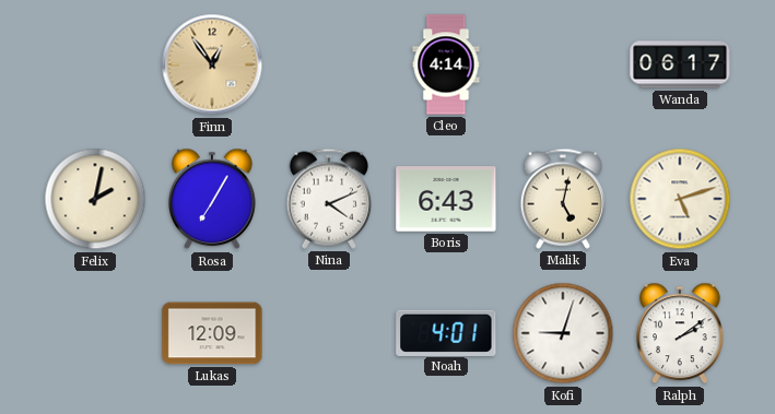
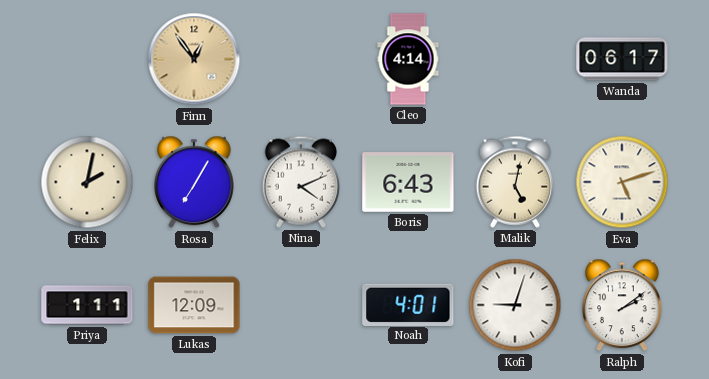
Priya: none -> 1:11
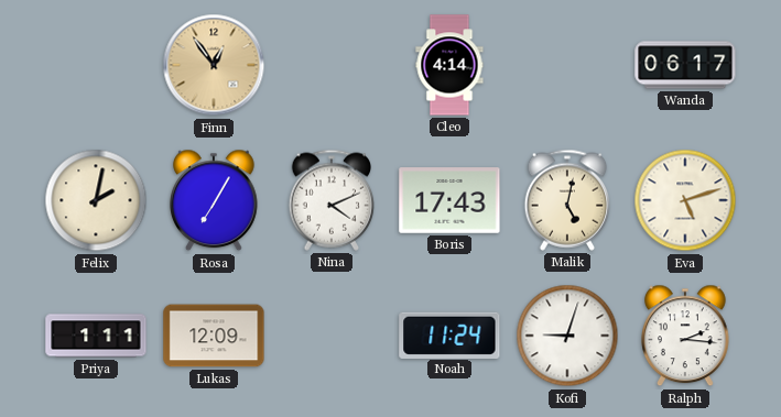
Boris: 6:43 -> 17:43
Noah: 4:01 -> 11:24
Ralph: 2:09 -> 2:16
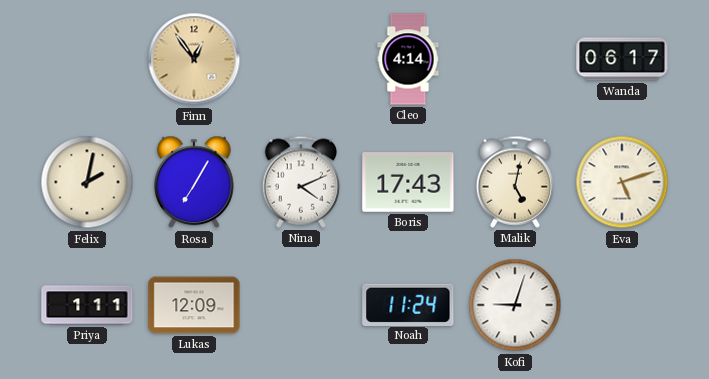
Ralph: 2:16 -> none
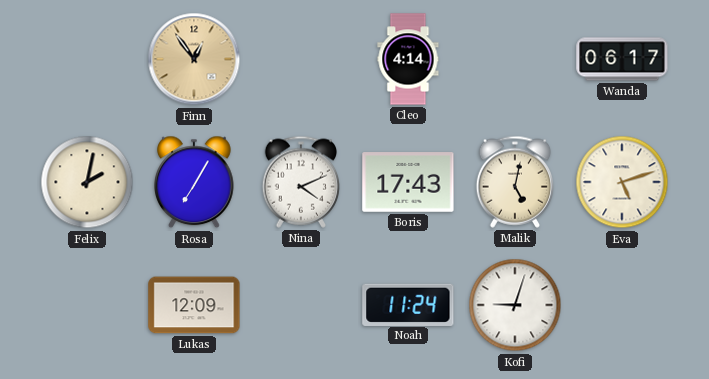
Priya: 1:11 -> none
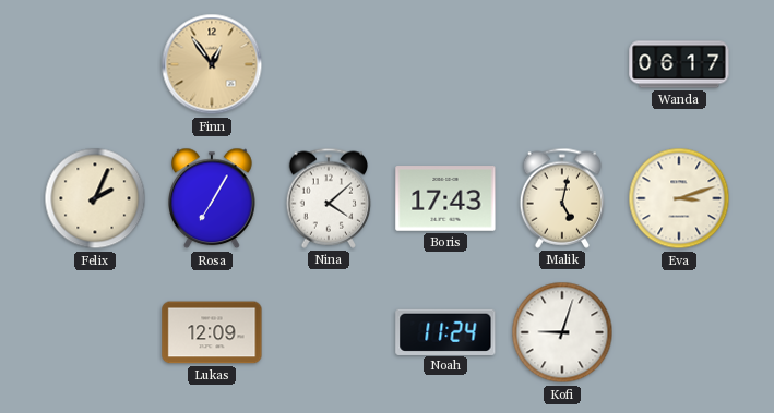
Cleo: 4:14 -> none
Felix: 2:02 -> 2:04
Nina: 4:11 -> 4:08
Eva: 5:12 -> 3:12
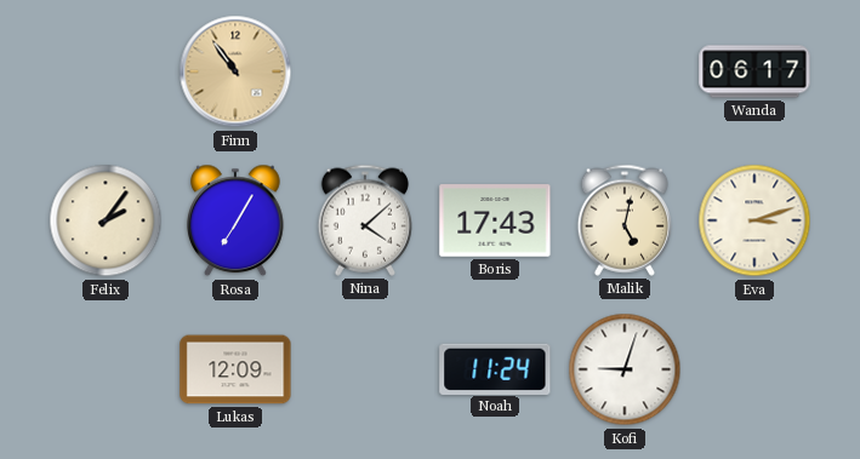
Finn: 12:54 -> 10:54
Felix: 2:04 -> 2:06
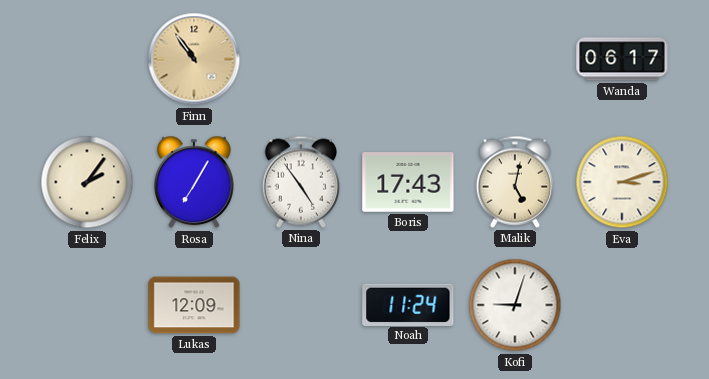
Nina: 4:08 -> 4:54
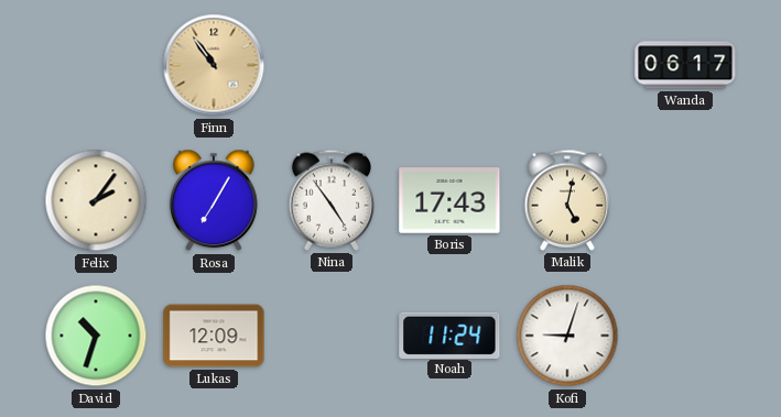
Eva: 3:12 -> none
David: none -> 10:33
